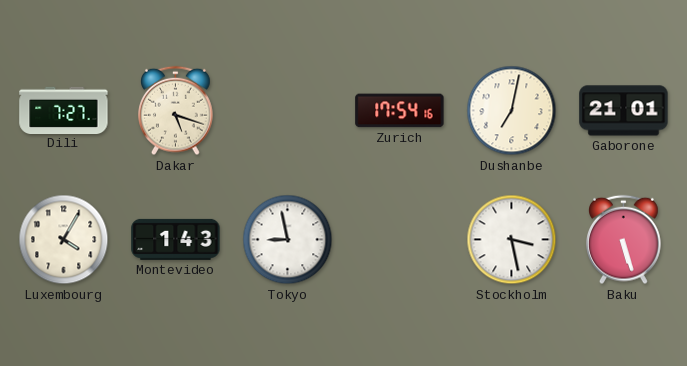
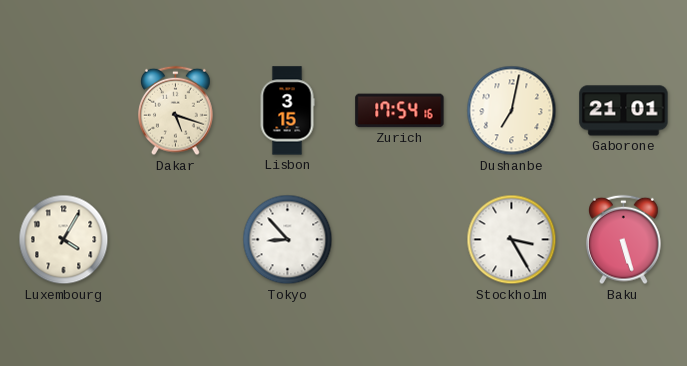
Dili: 7:27 -> none
Lisbon: none -> 3:15
Montevideo: 1:43 -> none
Tokyo: 8:58 -> 8:53
Stockholm: 3:28 -> 3:25
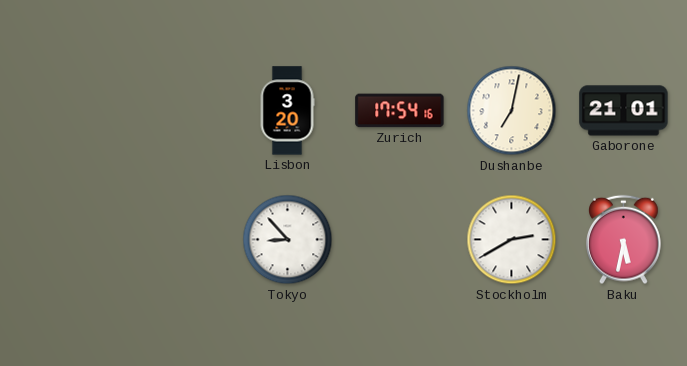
Dakar: 5:18 -> none
Lisbon: 3:15 -> 3:20
Luxembourg: 4:05 -> none
Stockholm: 3:25 -> 2:40
Baku: 5:27 -> 5:32
